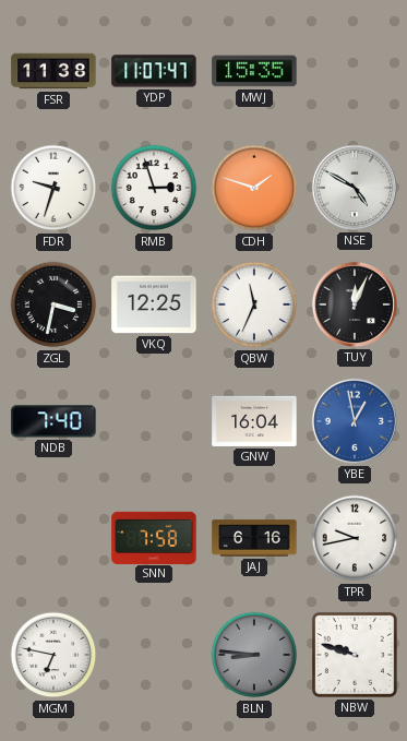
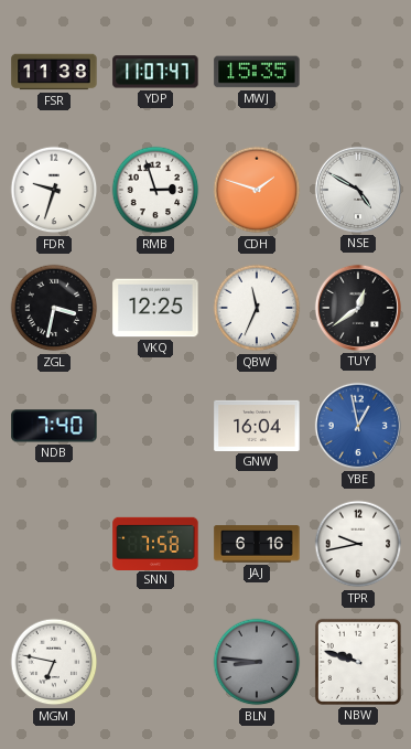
TUY: 12:04 -> 12:39
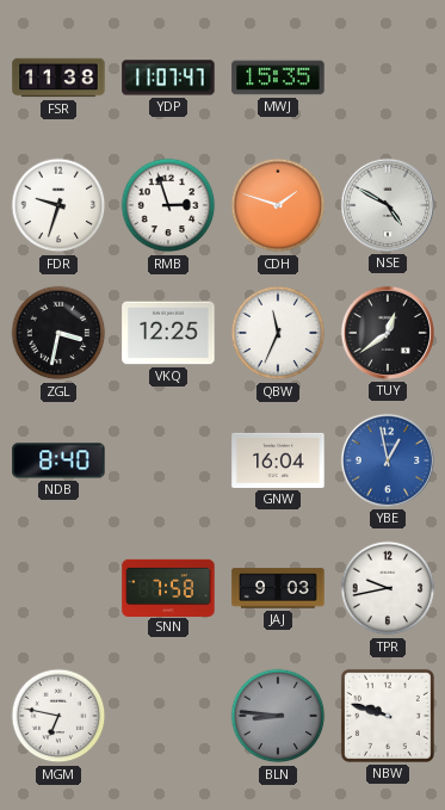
NDB: 7:40 -> 8:40
JAJ: 6:16 -> 9:03
